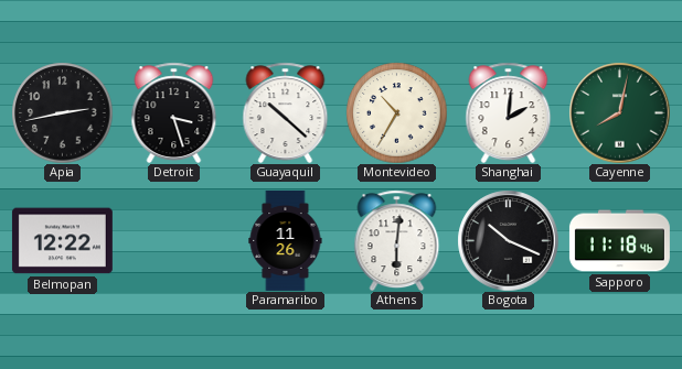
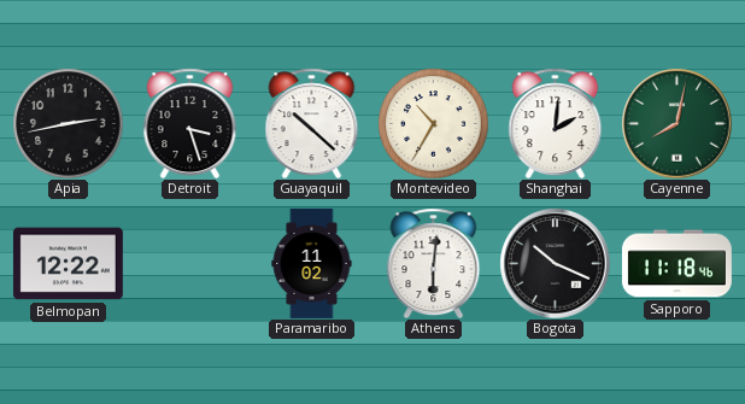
Paramaribo: 11:26 -> 11:02
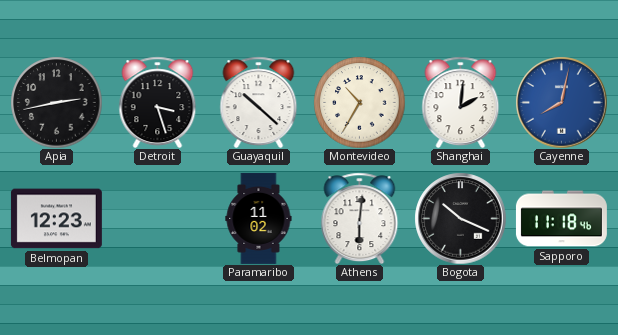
Cayenne dial: green -> blue
Belmopan: 12:22 -> 12:23
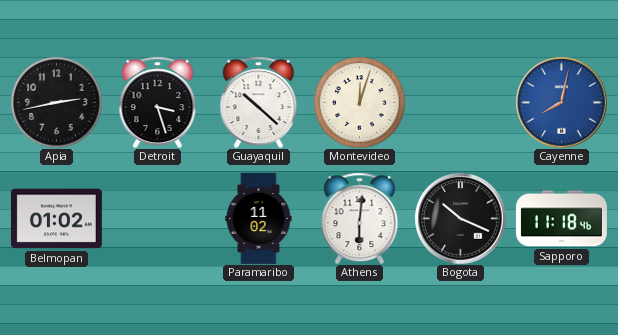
Montevideo: 10:35 -> 12:03
Shanghai: 2:01 -> none
Belmopan: 12:23 -> 01:02
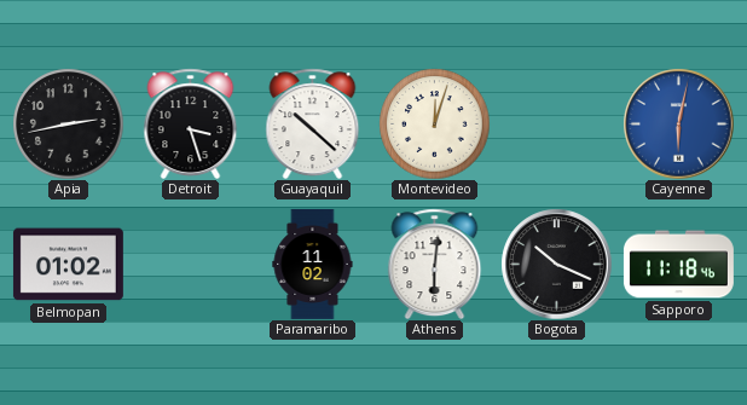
Cayenne: 8:02 -> 6:02
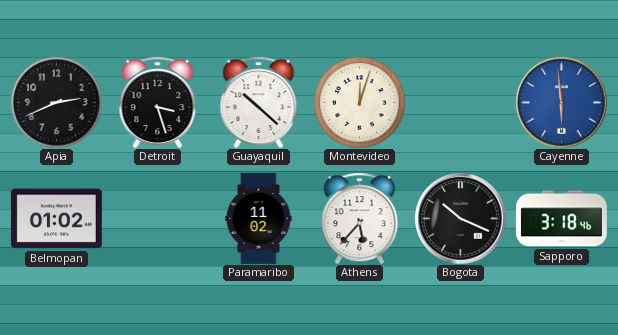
Apia: 2:43 -> 2:41
Cayenne: 6:02 -> 5:59
Athens: 6:01 -> 5:37
Sapporo: 11:18 -> 3:18
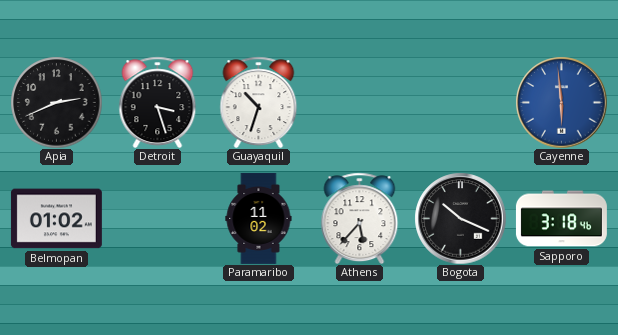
Guayaquil: 10:22 -> 10:33
Montevideo: 12:03 -> none
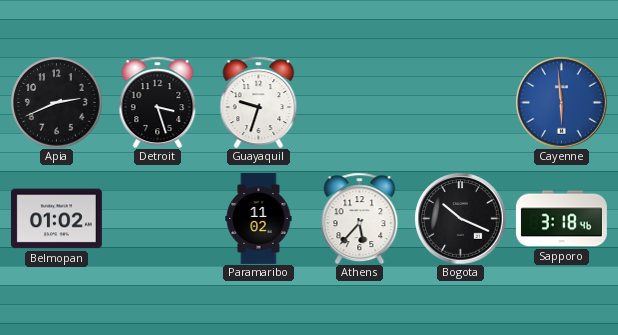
Guayaquil: 10:33 -> 9:33
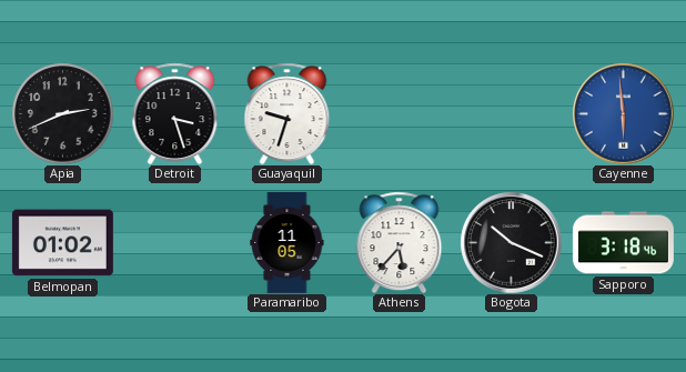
Paramaribo: 11:02 -> 11:05
